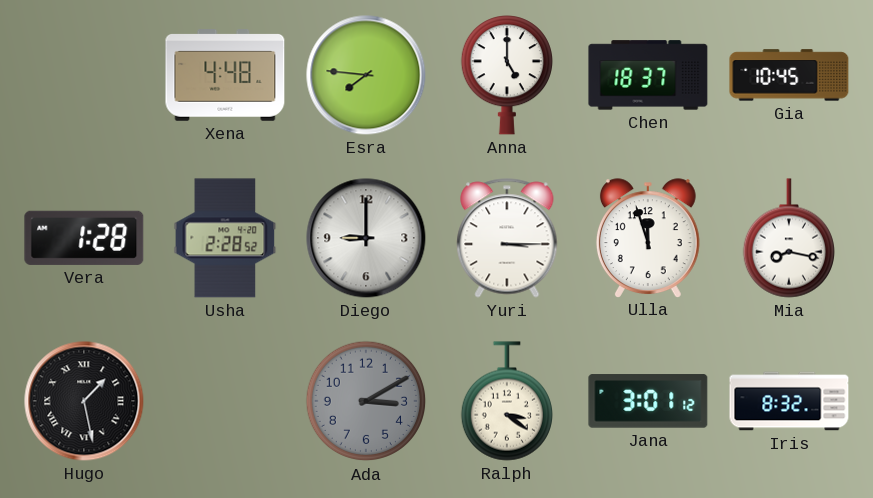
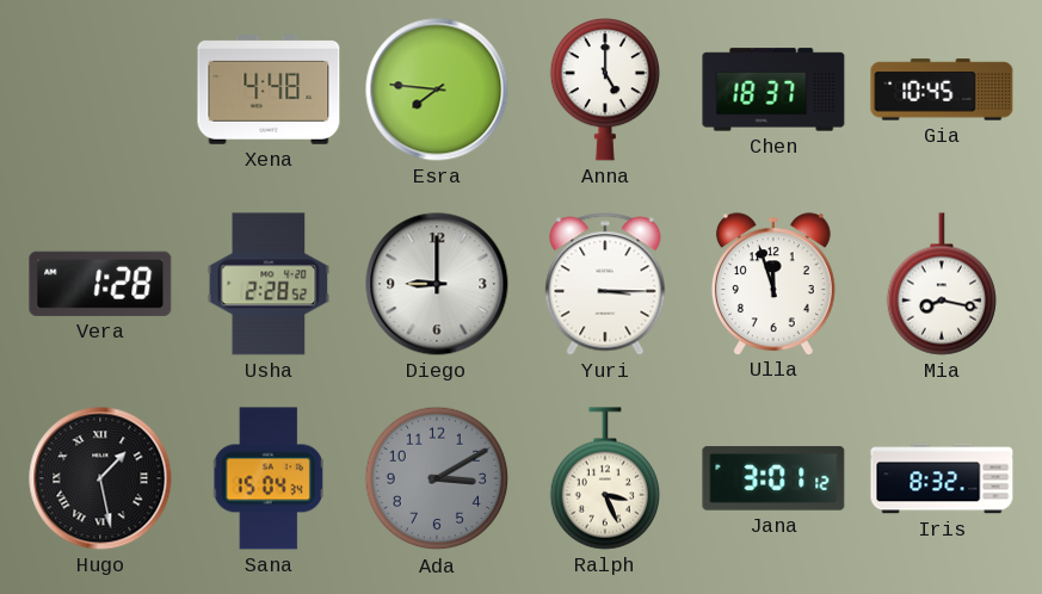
Sana: none -> 15:04
Ralph: 3:21 -> 3:26
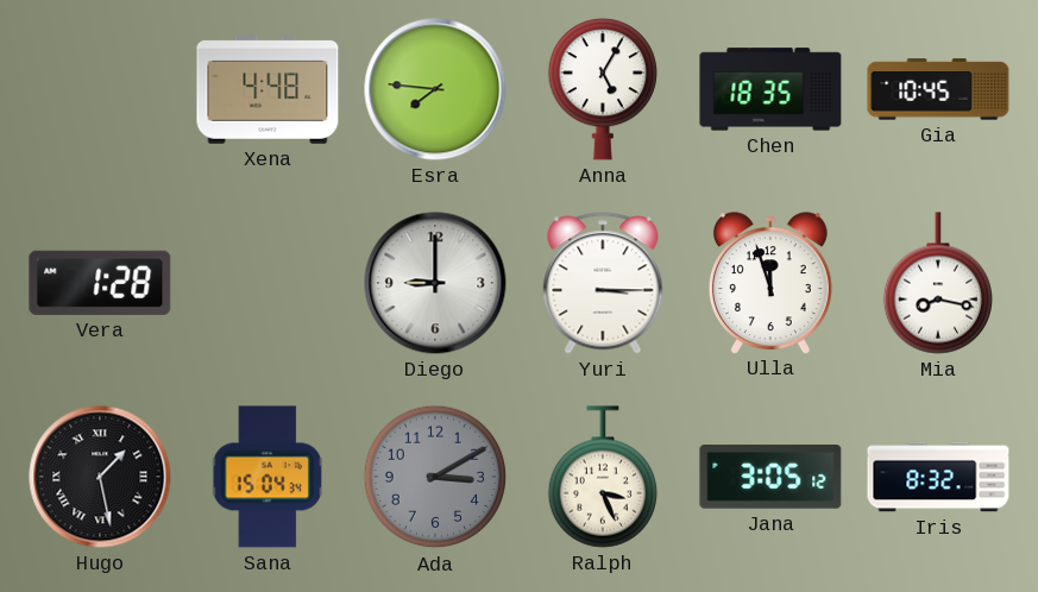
Anna: 5:00 -> 5:05
Chen: 18:37 -> 18:35
Usha: 2:28 -> none
Jana: 3:01 -> 3:05
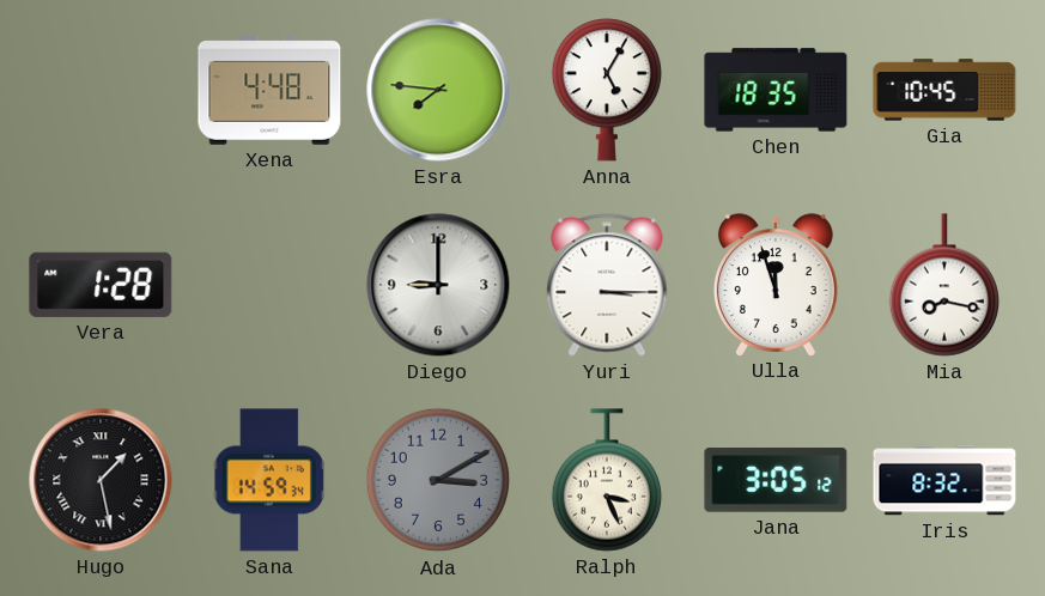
Sana: 15:04 -> 14:59
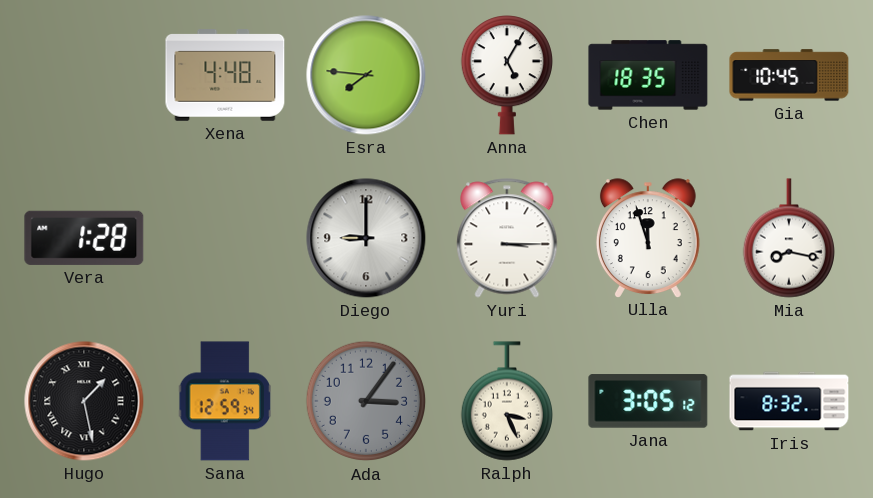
Sana: 14:59 -> 12:59
Ada: 3:10 -> 3:06
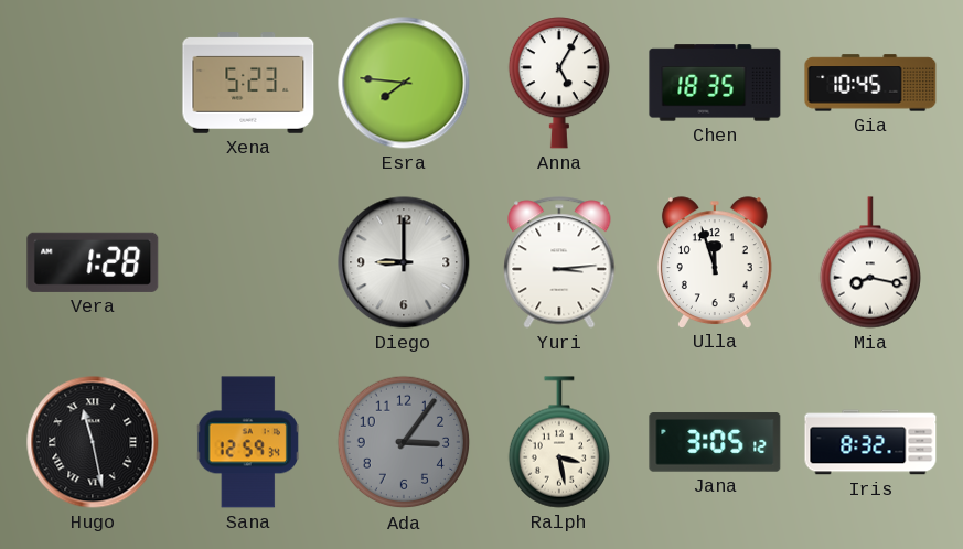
Xena: 4:48 -> 5:23
Yuri: 3:15 -> 3:14
Hugo: 1:28 -> 11:28
Ralph: 3:26 -> 3:28
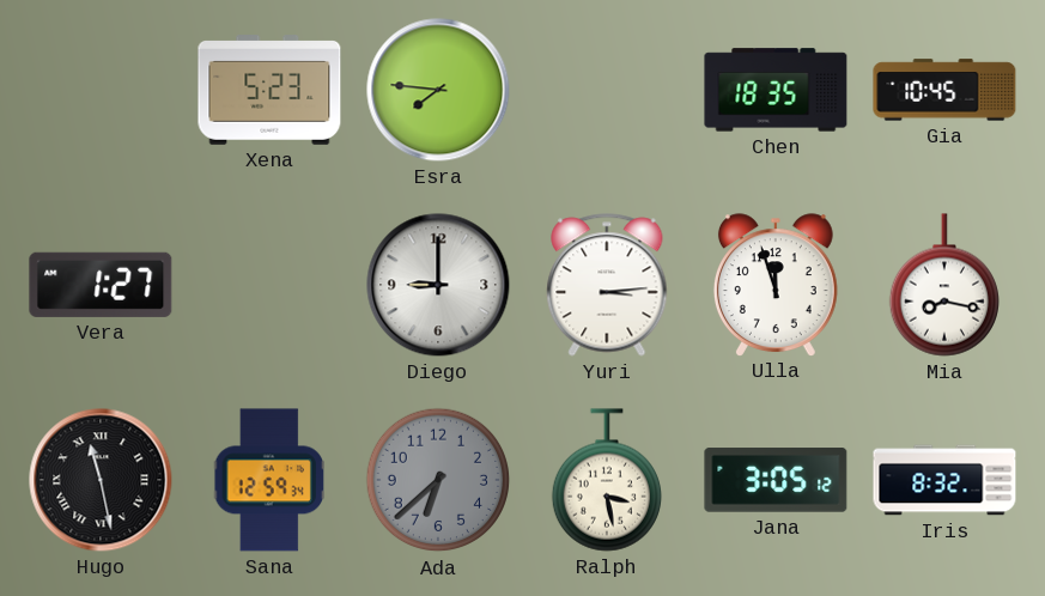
Anna: 5:05 -> none
Vera: 1:28 -> 1:27
Ada: 3:06 -> 6:38
